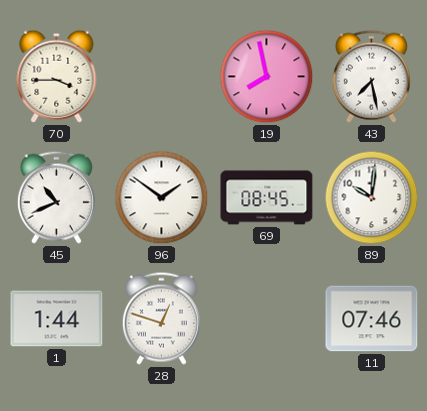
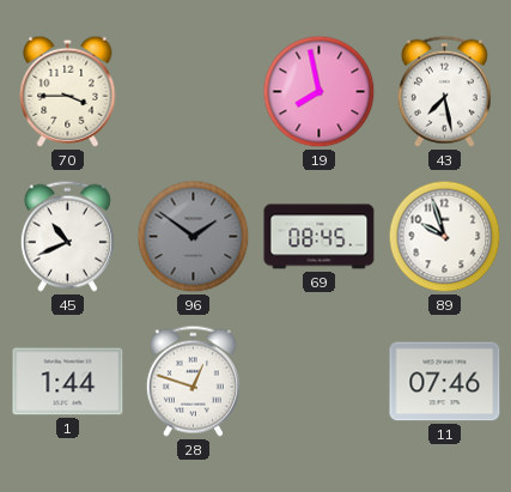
96 dial: white -> grey
89: 10:01 -> 9:57
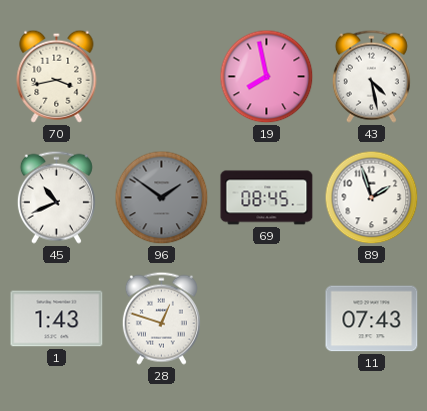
70: 3:45 -> 3:43
43: 7:28 -> 4:28
89: 9:57 -> 1:57
1: 1:44 -> 1:43
11: 07:46 -> 07:43
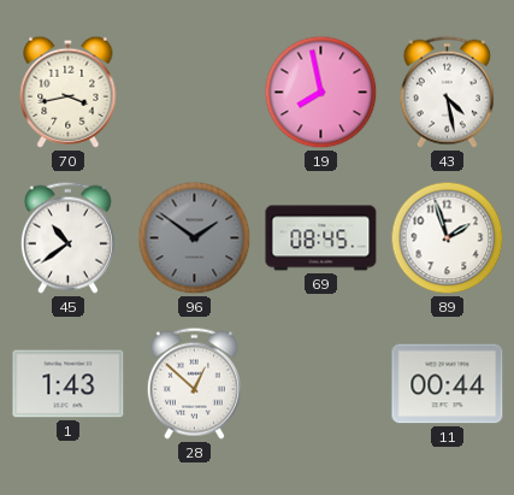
45: 10:41 -> 10:39
28: 12:48 -> 12:52
11: 07:43 -> 00:44
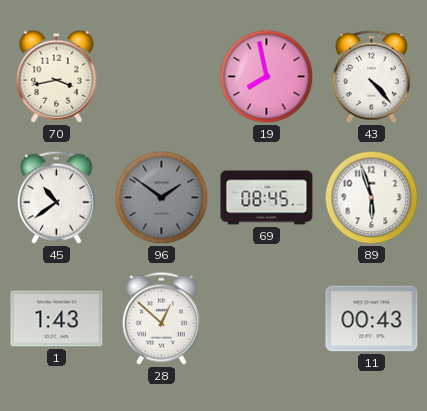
43: 4:28 -> 4:23
89: 1:57 -> 5:57
11: 00:44 -> 00:43
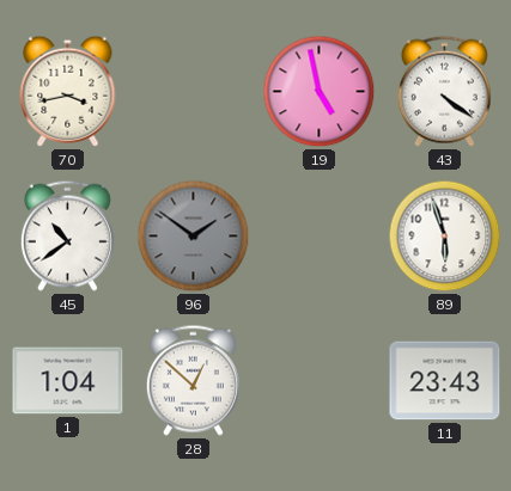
19: 7:58 -> 4:58
43: 4:23 -> 4:21
69: 08:45 -> none
1: 1:43 -> 1:04
11: 00:43 -> 23:43
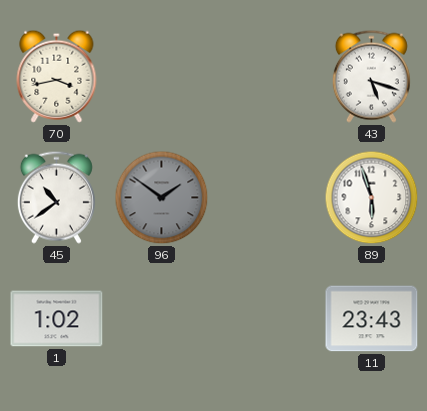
19: 4:58 -> none
43: 4:21 -> 5:18
1: 1:04 -> 1:02
28: 12:52 -> none
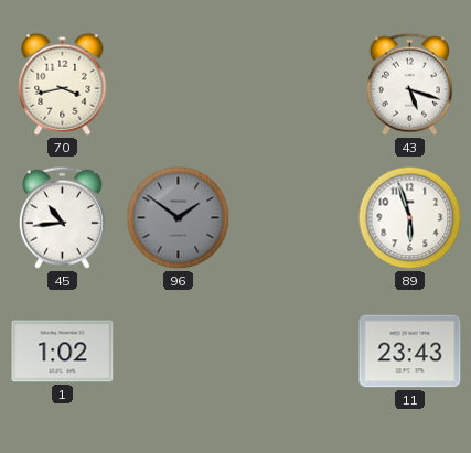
45: 10:39 -> 10:44
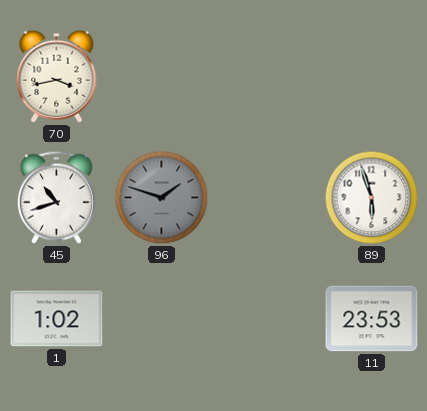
43: 5:18 -> none
45: 10:44 -> 10:42
96: 1:51 -> 1:48
11: 23:43 -> 23:53
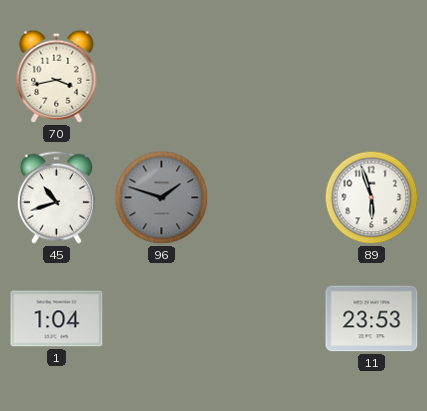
1: 1:02 -> 1:04
